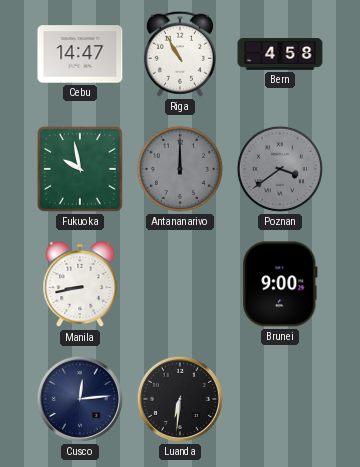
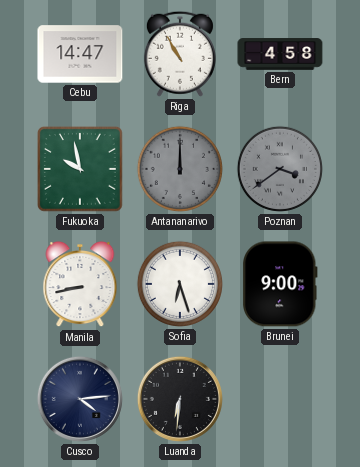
Sofia: none -> 6:27
Cusco: 12:14 -> 4:14
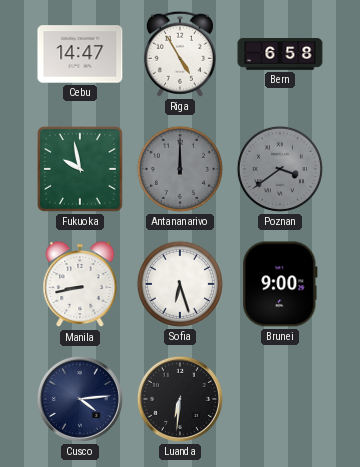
Riga: 10:55 -> 4:55
Bern: 4:58 -> 6:58
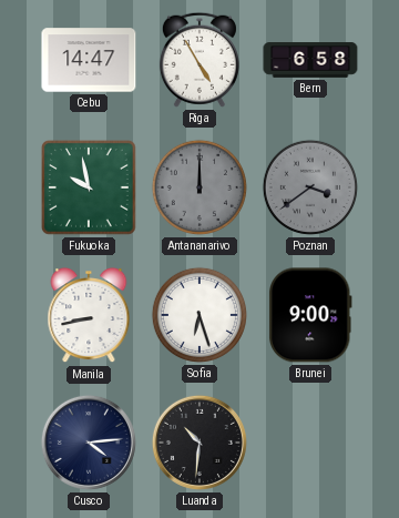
Luanda: 6:31 -> 10:31
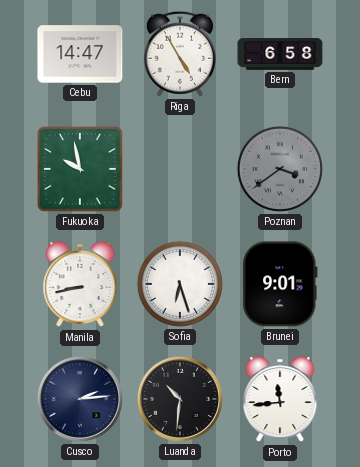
Antananarivo: 12:00 -> none
Brunei: 9:00 -> 9:01
Cusco: 4:14 -> 2:14
Porto: none -> 11:44
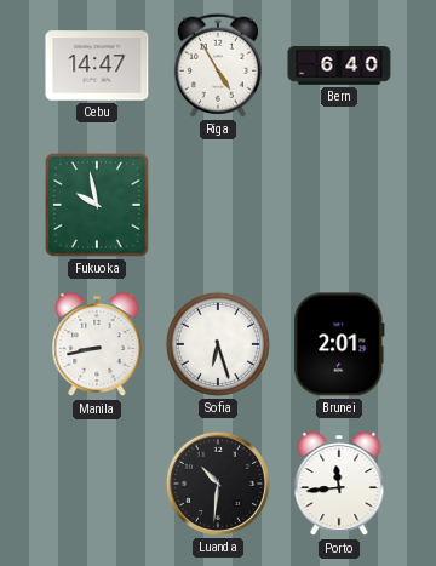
Bern: 6:58 -> 6:40
Poznan: 3:39 -> none
Brunei: 9:01 -> 2:01
Cusco: 2:14 -> none
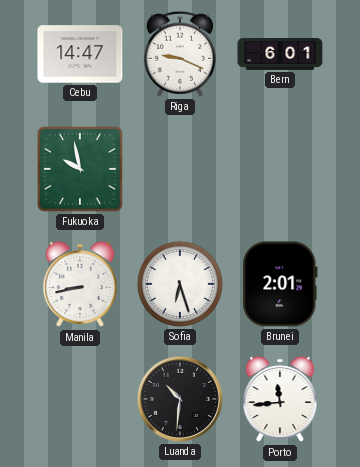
Riga: 4:55 -> 9:19
Bern: 6:40 -> 6:01
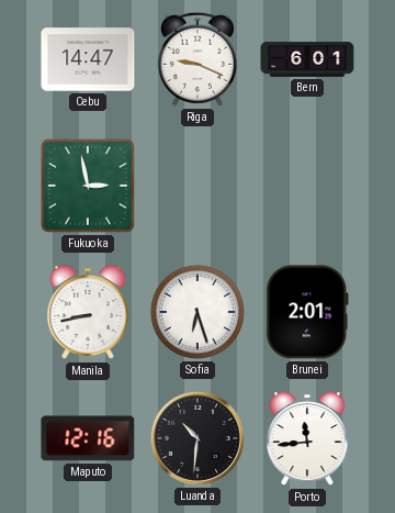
Fukuoka: 9:58 -> 2:58
Maputo: none -> 12:16
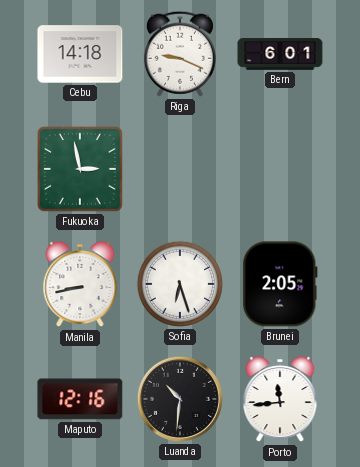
Cebu: 14:47 -> 14:18
Brunei: 2:01 -> 2:05
